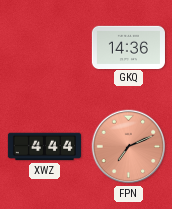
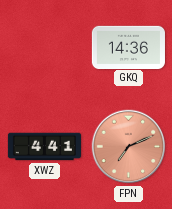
XWZ: 4:44 -> 4:41
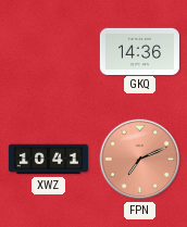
XWZ: 4:41 -> 10:41
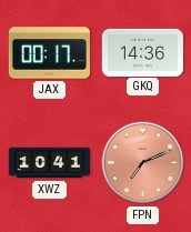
JAX: none -> 00:17
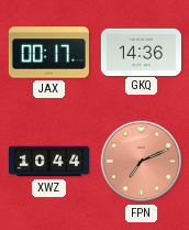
XWZ: 10:41 -> 10:44
